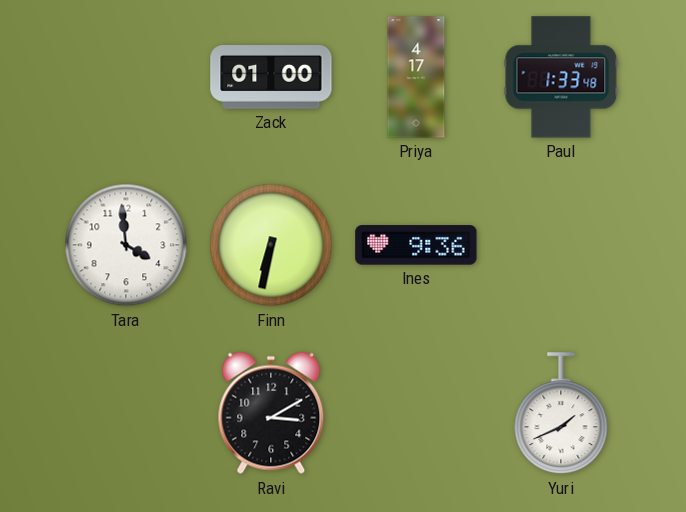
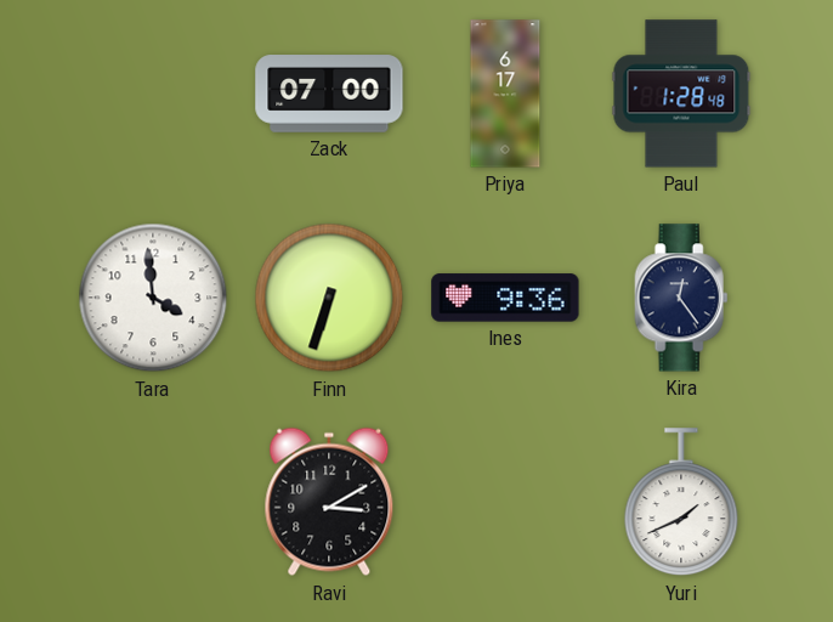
Zack: 01:00 -> 07:00
Priya: 4:17 -> 6:17
Paul: 1:33 -> 1:28
Finn: 6:32 -> 6:33
Kira: none -> 12:24
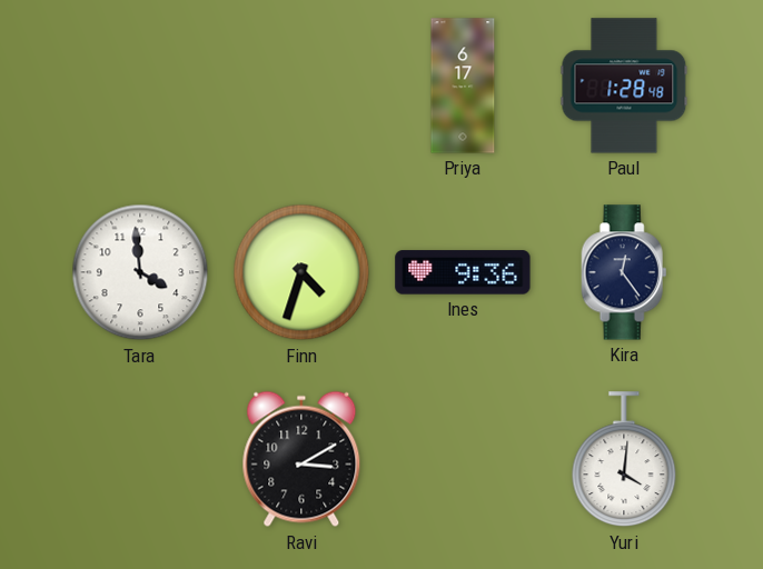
Zack: 07:00 -> none
Finn: 6:33 -> 4:33
Yuri: 1:41 -> 4:01
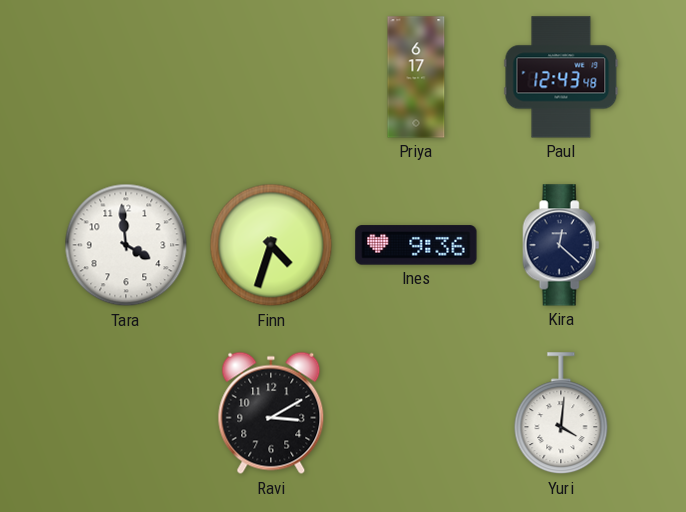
Paul: 1:28 -> 12:43
Kira: 12:24 -> 12:22
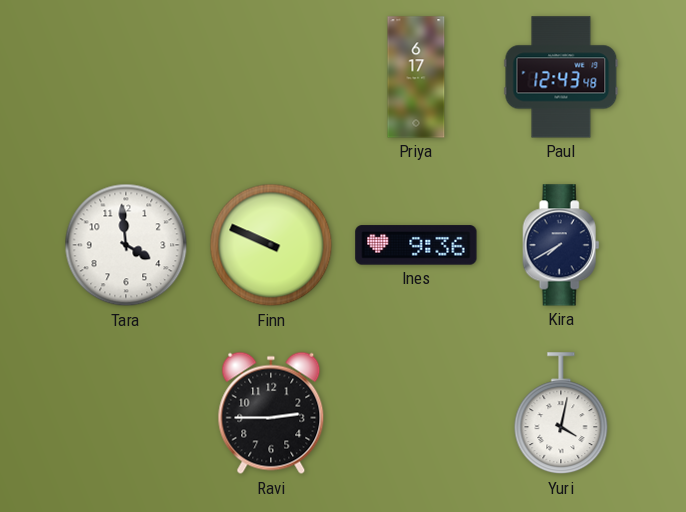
Finn: 4:33 -> 9:49
Kira: 12:22 -> 7:40
Ravi: 3:10 -> 2:45
Yuri: 4:01 -> 4:02
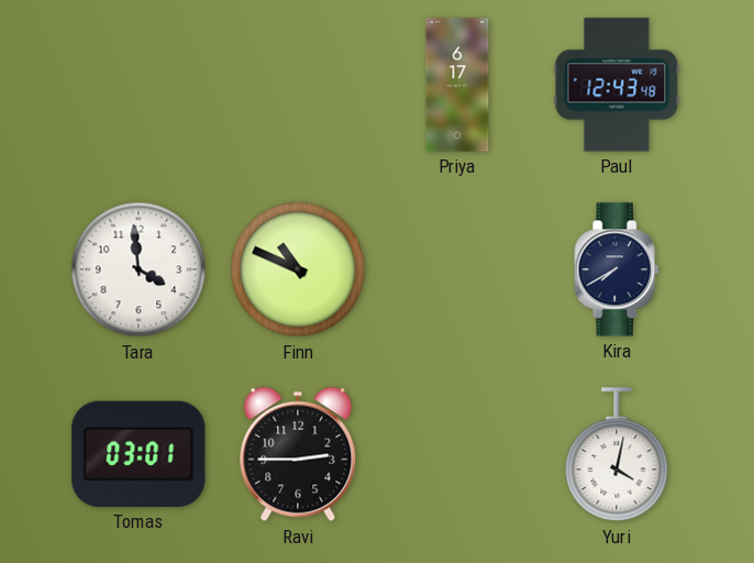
Finn: 9:49 -> 10:49
Ines: 9:36 -> none
Tomas: none -> 03:01
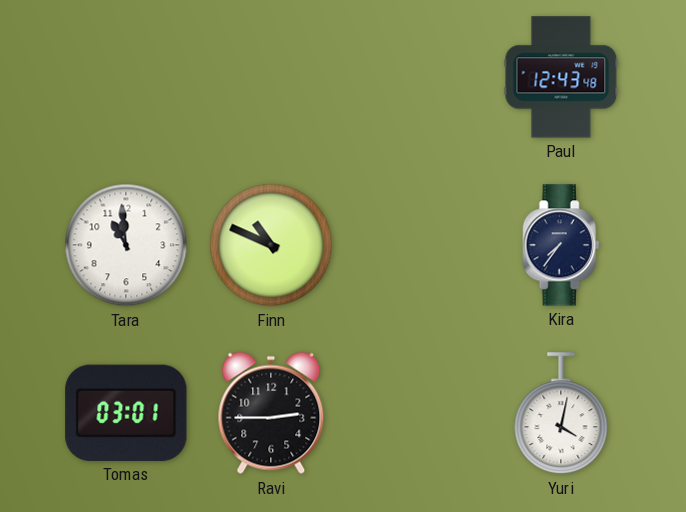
Priya: 6:17 -> none
Tara: 3:59 -> 10:59
Kira: 7:40 -> 7:36
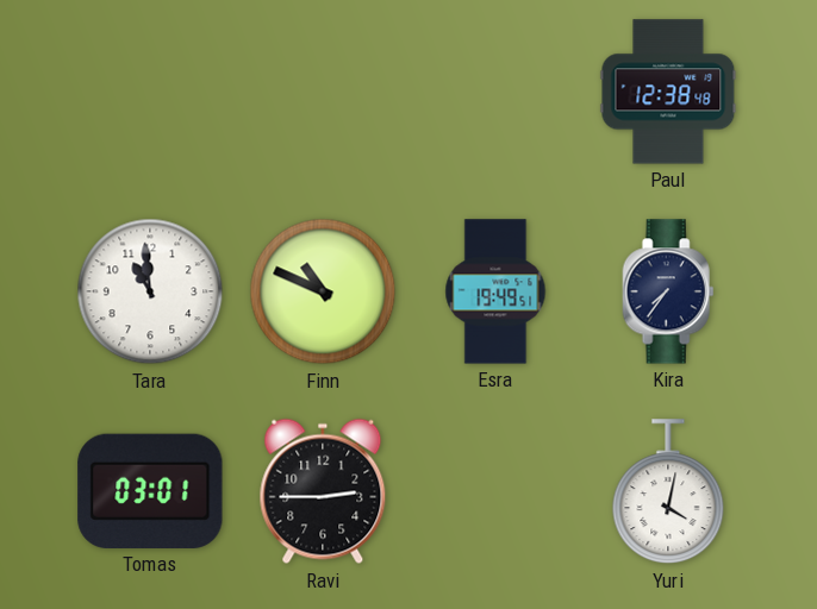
Paul: 12:43 -> 12:38
Esra: none -> 19:49
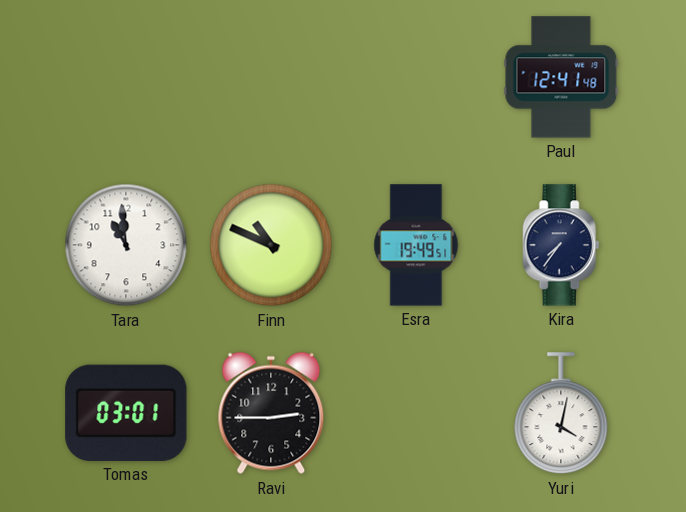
Paul: 12:38 -> 12:41
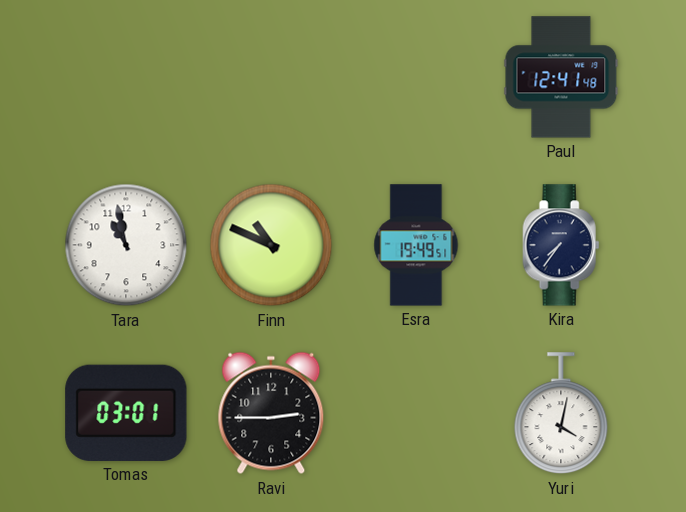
Tara: 10:59 -> 10:58
